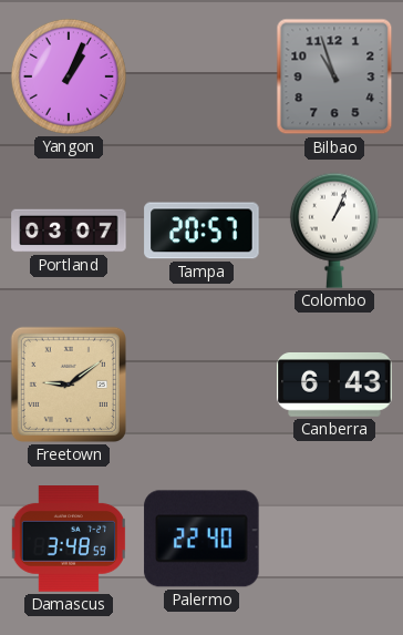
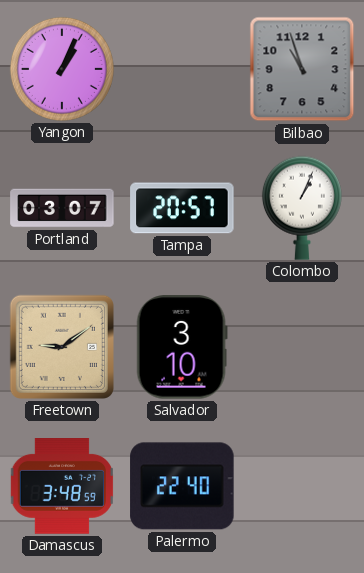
Salvador: none -> 3:10
Canberra: 6:43 -> none
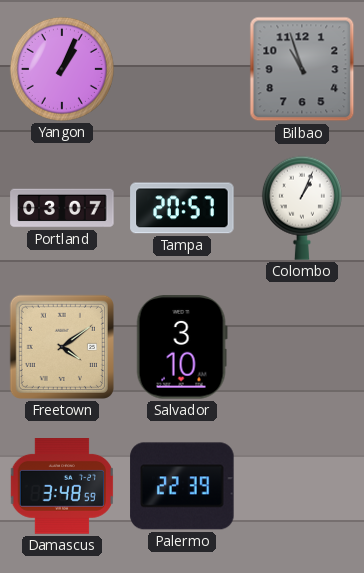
Freetown: 9:09 -> 4:09
Palermo: 22:40 -> 22:39
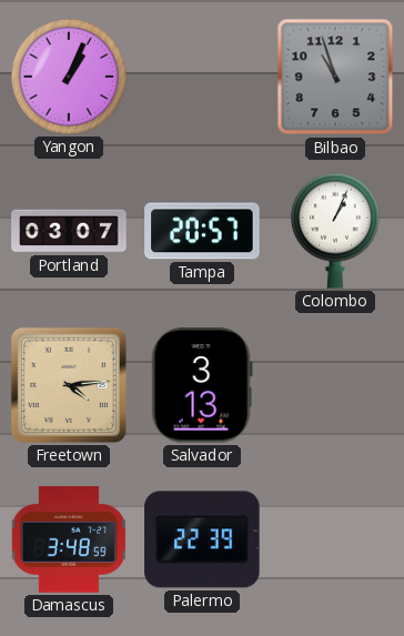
Freetown: 4:09 -> 4:14
Salvador: 3:10 -> 3:13
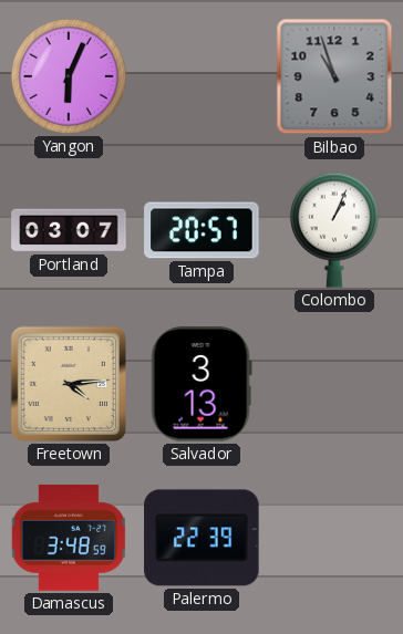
Yangon: 1:04 -> 6:04
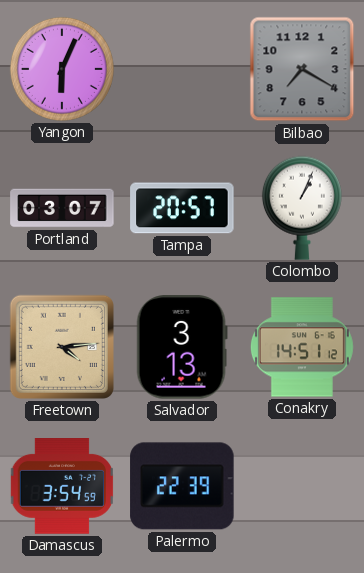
Bilbao: 10:57 -> 7:20
Conakry: none -> 14:51
Damascus: 3:48 -> 3:54
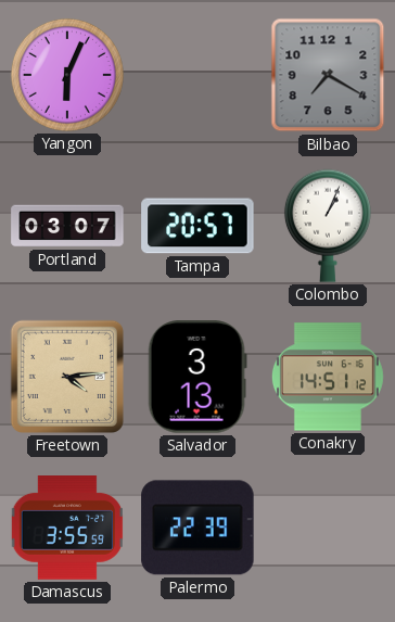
Damascus: 3:54 -> 3:55
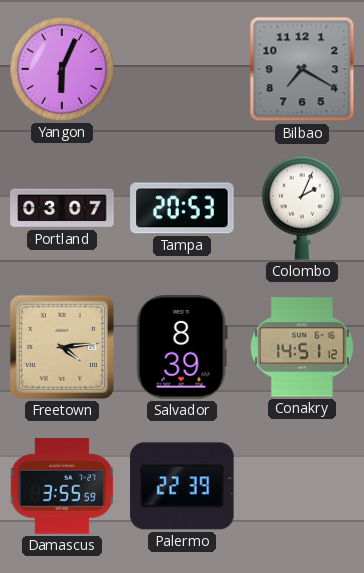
Tampa: 20:57 -> 20:53
Colombo: 1:04 -> 2:04
Salvador: 3:13 -> 8:39
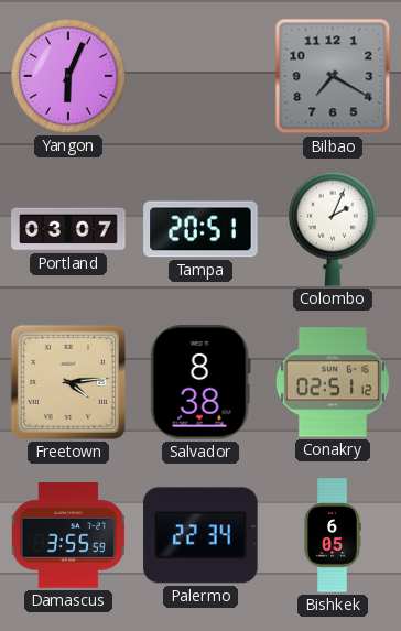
Tampa: 20:53 -> 20:51
Salvador: 8:39 -> 8:38
Conakry: 14:51 -> 02:51
Palermo: 22:39 -> 22:34
Bishkek: none -> 6:05
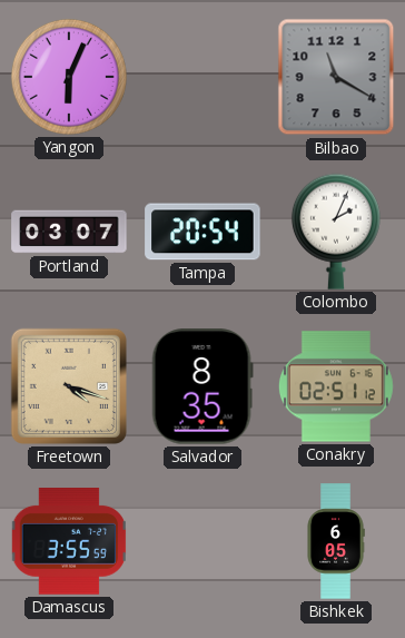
Bilbao: 7:20 -> 11:20
Tampa: 20:51 -> 20:54
Freetown: 4:14 -> 4:18
Salvador: 8:38 -> 8:35
Palermo: 22:34 -> none
